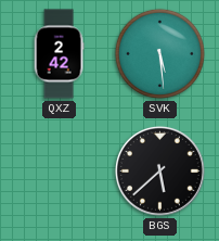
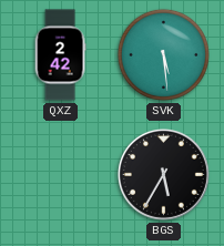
BGS: 5:38 -> 5:35
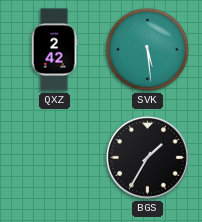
BGS: 5:35 -> 1:35
